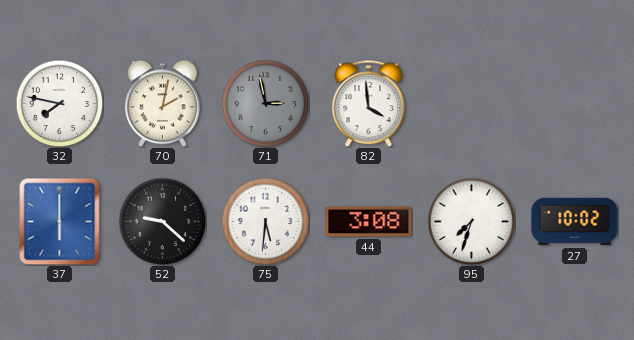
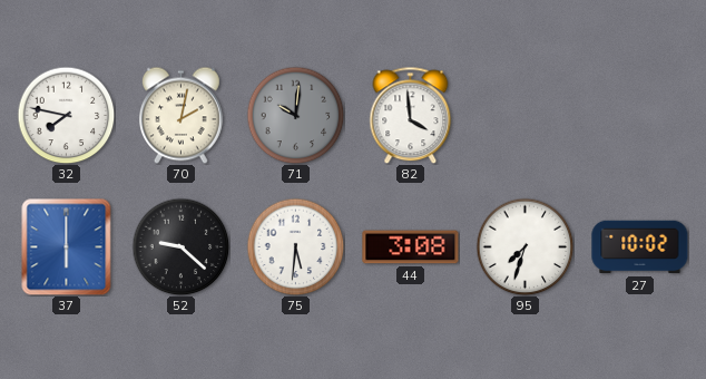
71: 2:58 -> 10:01
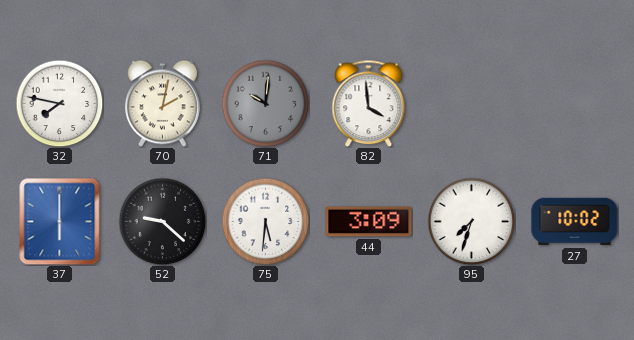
44: 3:08 -> 3:09
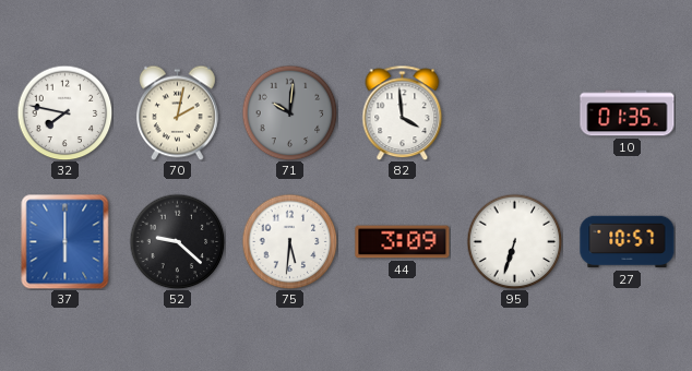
10: none -> 01:35
95: 7:33 -> 6:33
27: 10:02 -> 10:57
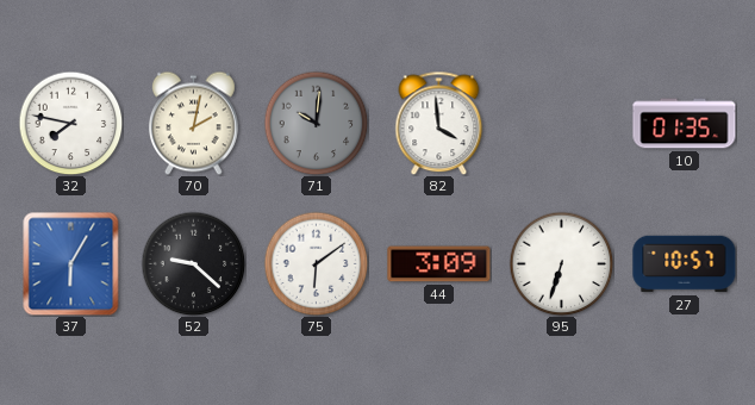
37: 6:00 -> 6:05
75: 5:31 -> 6:09
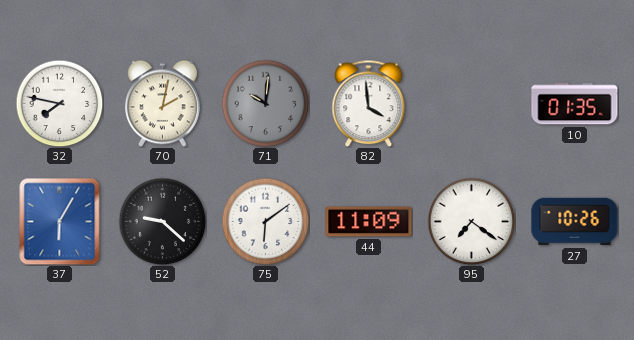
44: 3:09 -> 11:09
95: 6:33 -> 7:21
27: 10:57 -> 10:26
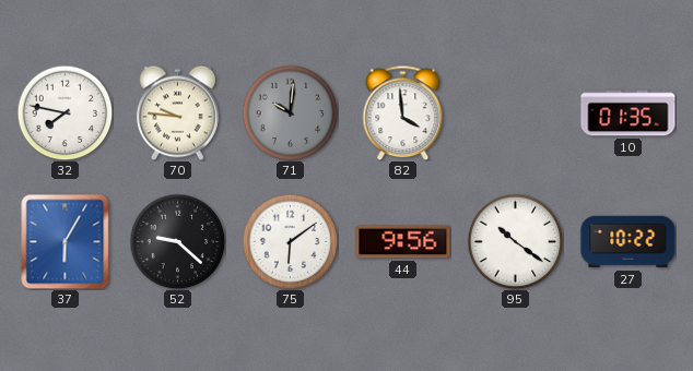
70: 2:02 -> 9:46
44: 11:09 -> 9:56
95: 7:21 -> 10:21
27: 10:26 -> 10:22
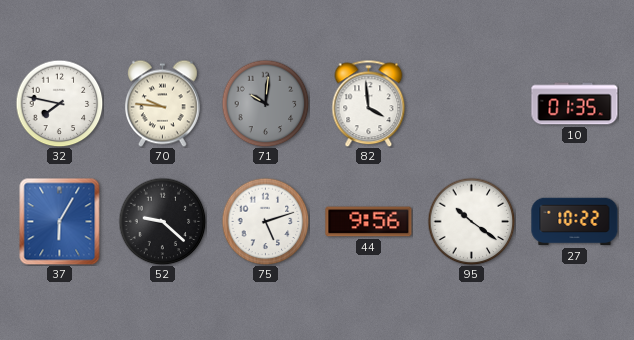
75: 6:09 -> 5:12
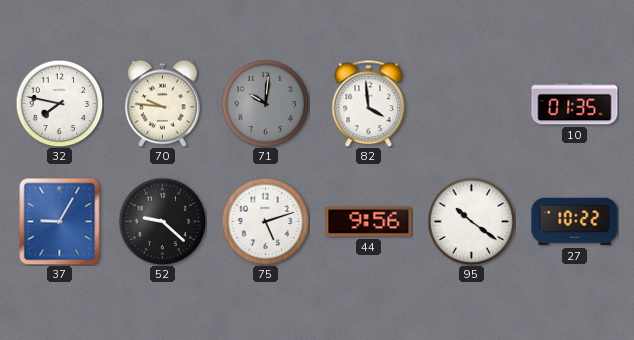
37: 6:05 -> 9:05
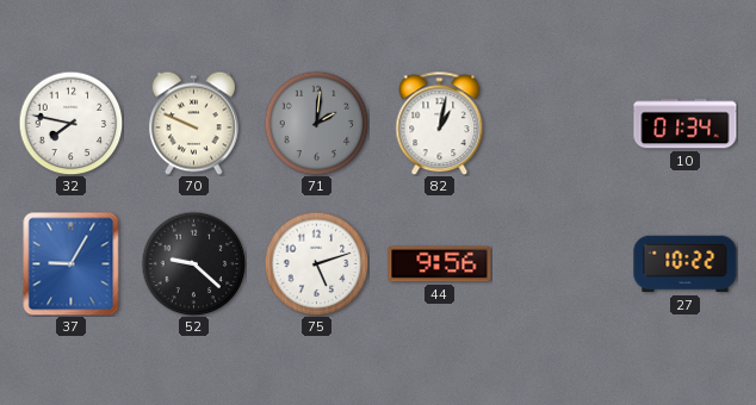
70: 9:46 -> 9:49
71: 10:01 -> 2:01
82: 3:59 -> 1:02
10: 01:35 -> 01:34
95: 10:21 -> none
